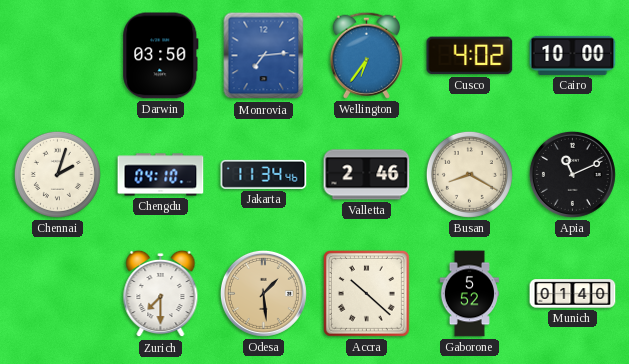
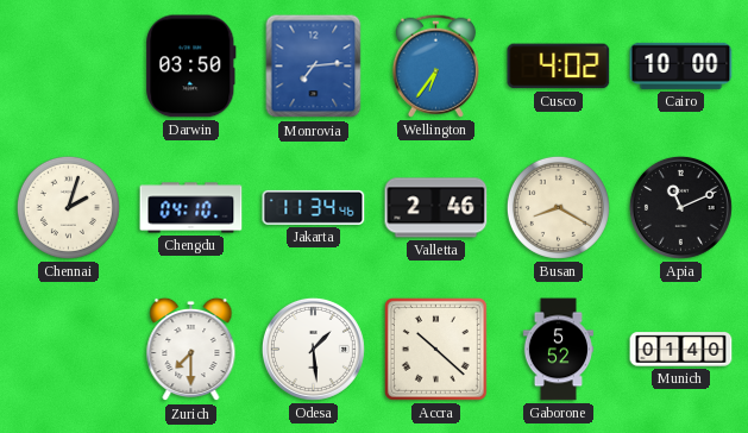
Odesa dial: champagne -> white
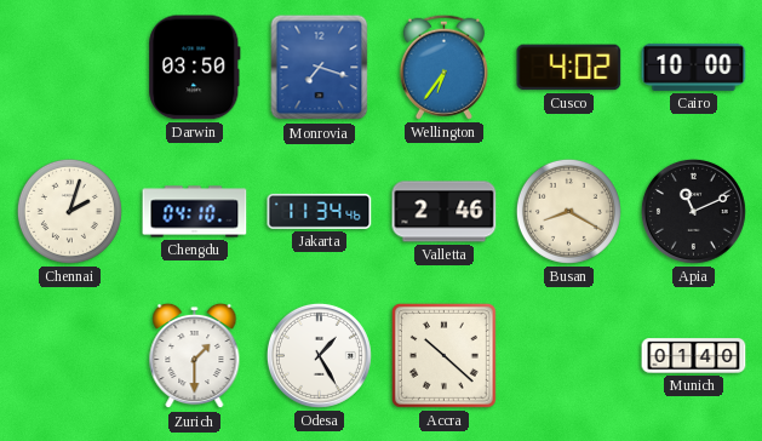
Monrovia: 7:14 -> 7:18
Zurich: 7:30 -> 1:30
Odesa: 1:29 -> 1:25
Gaborone: 5:52 -> none
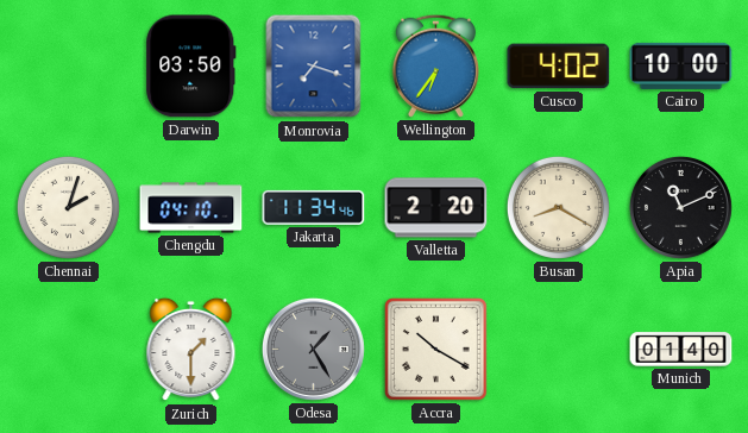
Valletta: 2:46 -> 2:20
Odesa dial: white -> grey
Accra: 10:22 -> 10:20
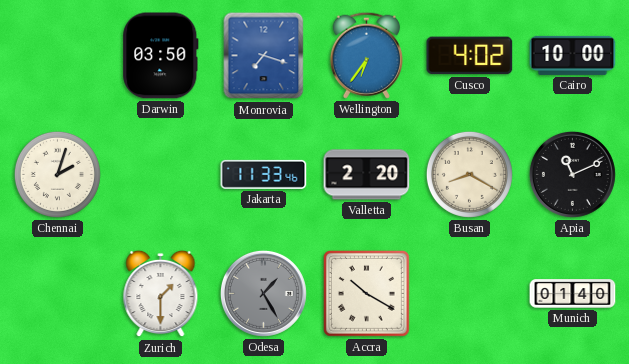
Chengdu: 04:10 -> none
Jakarta: 11:34 -> 11:33
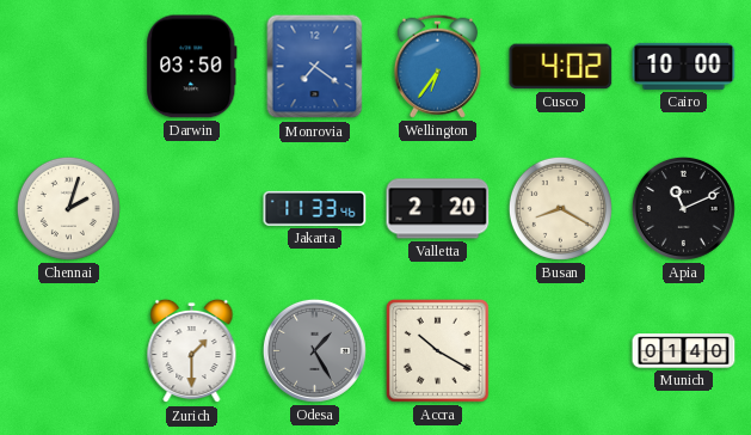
Monrovia: 7:18 -> 7:21
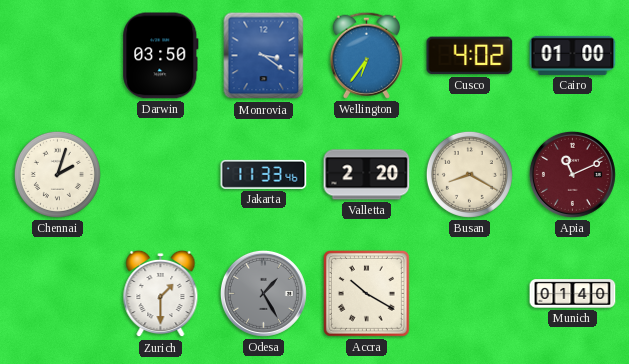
Monrovia: 7:21 -> 3:21
Cairo: 10:00 -> 01:00
Apia dial: black -> burgundy
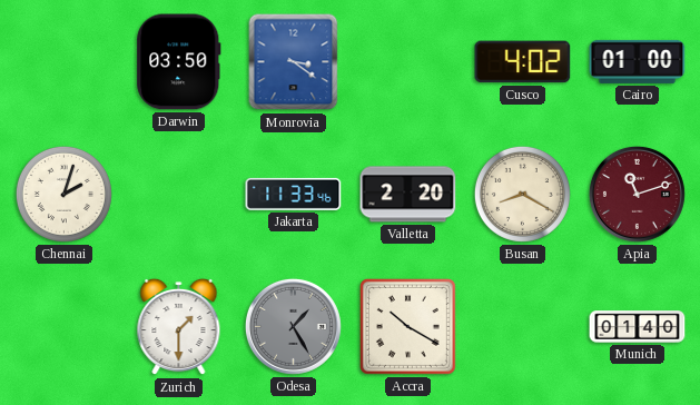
Wellington: 6:36 -> none
Apia: 11:11 -> 11:12
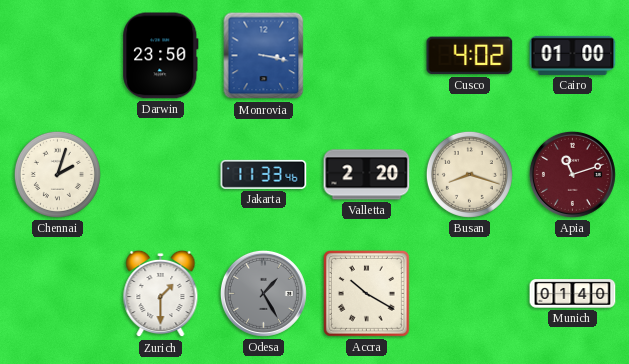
Darwin: 03:50 -> 23:50
Monrovia: 3:21 -> 3:17
Busan: 8:20 -> 8:18
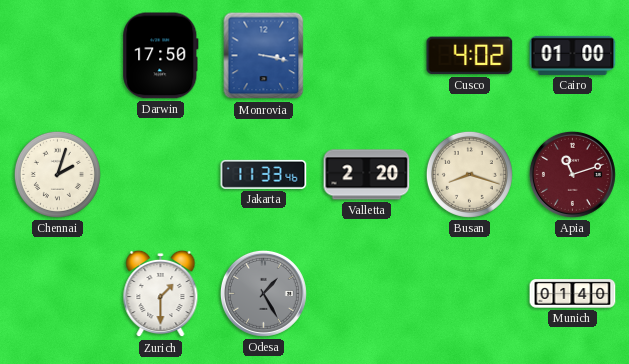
Darwin: 23:50 -> 17:50
Accra: 10:20 -> none
